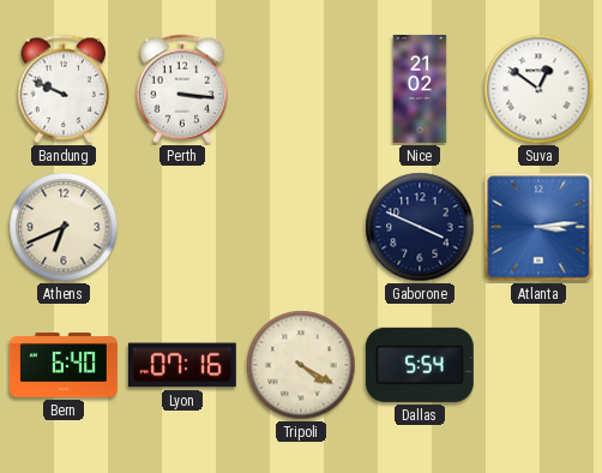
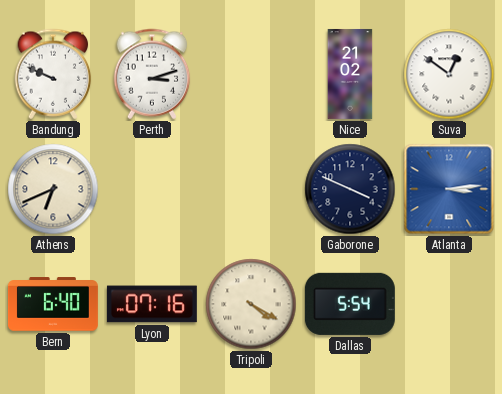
Perth: 3:16 -> 3:12
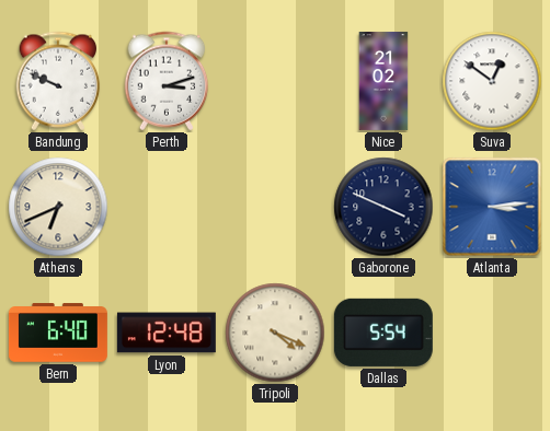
Lyon: 07:16 -> 12:48
Tripoli: 4:20 -> 4:19
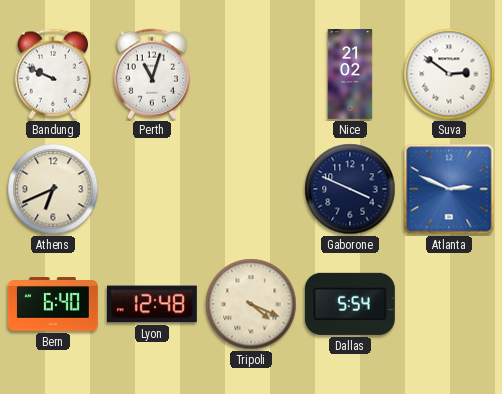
Perth: 3:12 -> 11:03
Suva: 12:51 -> 2:51
Atlanta: 3:14 -> 2:49
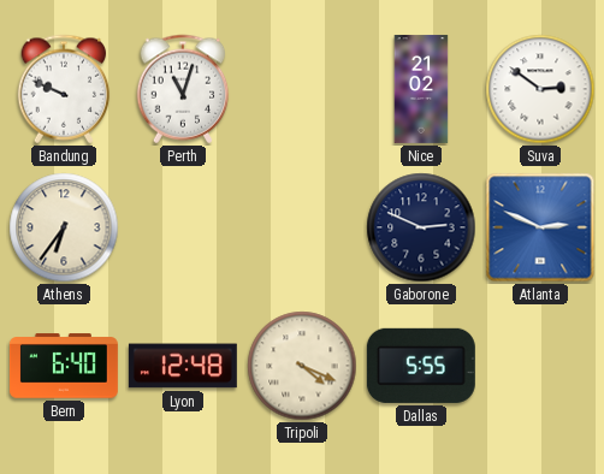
Athens: 6:41 -> 6:36
Gaborone: 3:49 -> 2:49
Dallas: 5:54 -> 5:55
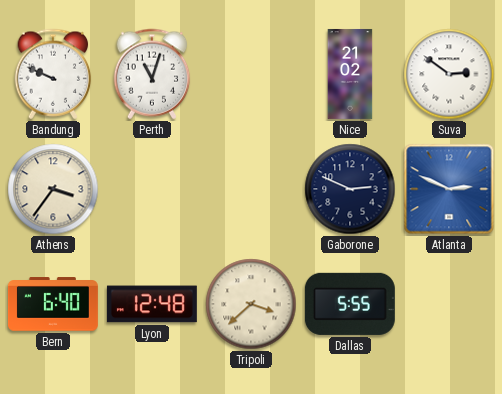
Athens: 6:36 -> 3:36
Tripoli: 4:19 -> 3:38
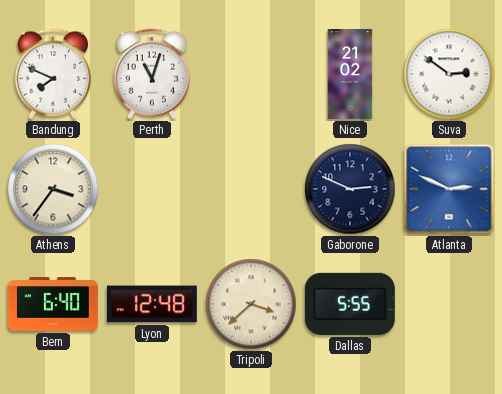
Bandung: 9:49 -> 7:49
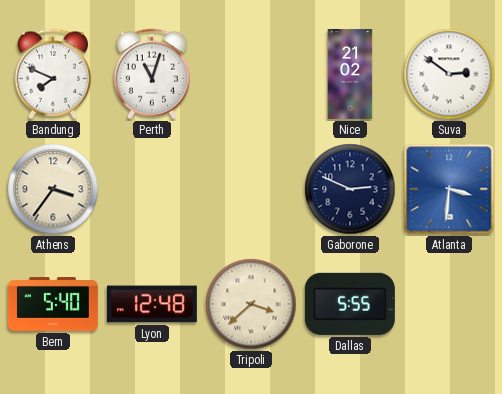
Atlanta: 2:49 -> 3:31
Bern: 6:40 -> 5:40
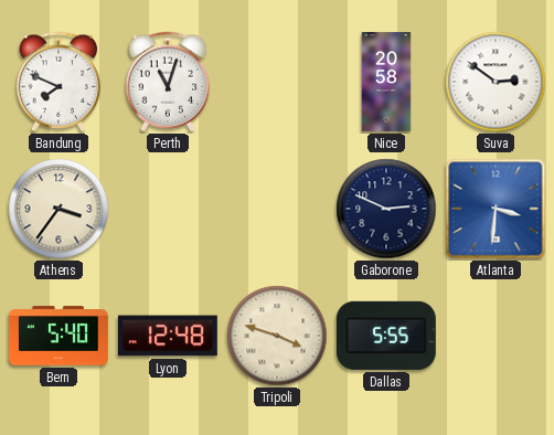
Nice: 21:02 -> 20:58
Tripoli: 3:38 -> 3:48
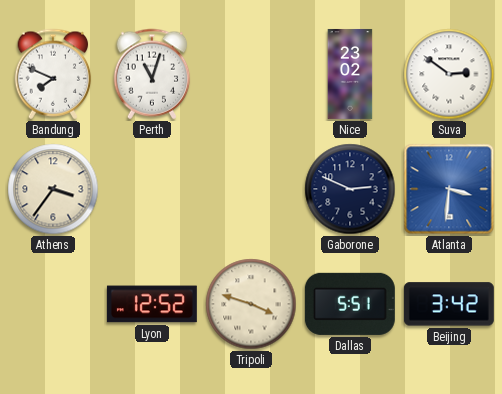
Nice: 20:58 -> 23:02
Bern: 5:40 -> none
Lyon: 12:48 -> 12:52
Dallas: 5:55 -> 5:51
Beijing: none -> 3:42
